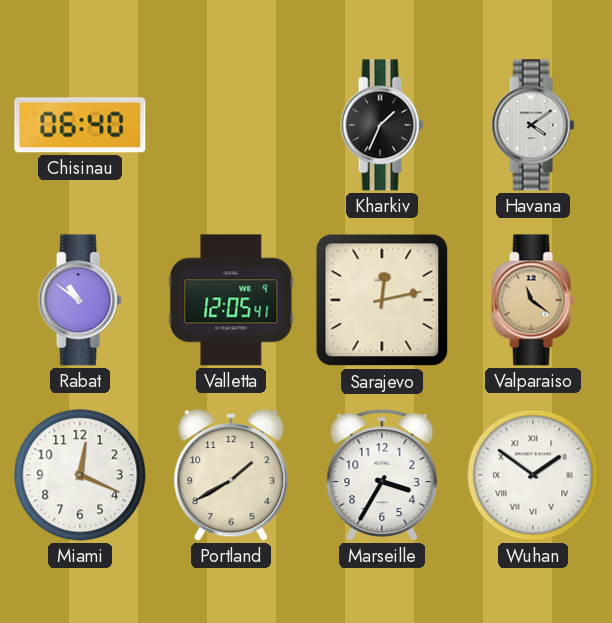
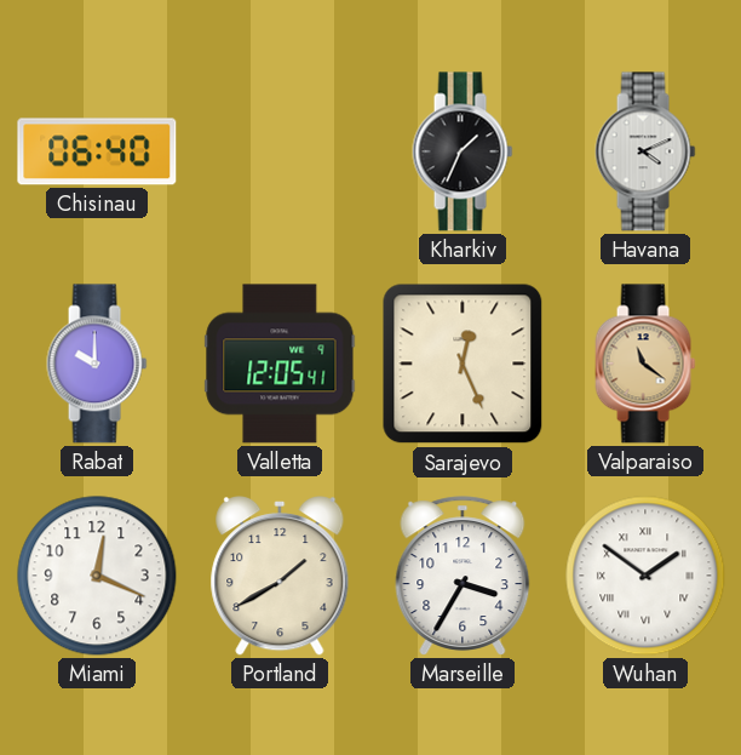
Havana: 4:09 -> 4:11
Rabat: 10:51 -> 10:00
Sarajevo: 12:13 -> 12:26
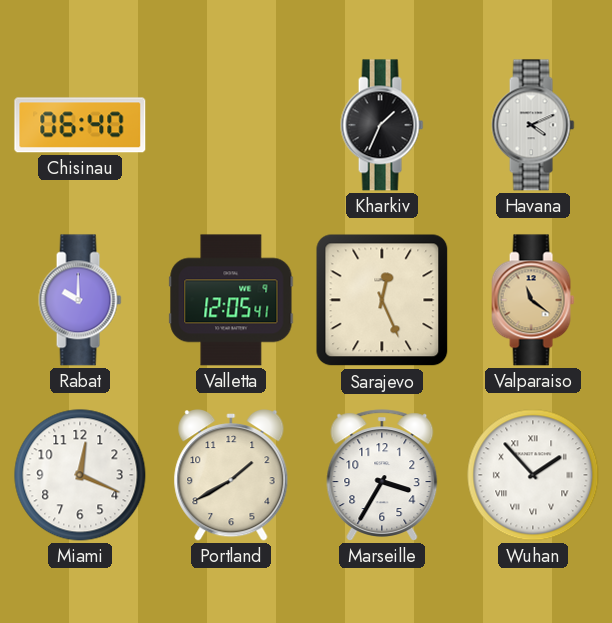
Wuhan: 1:51 -> 1:53
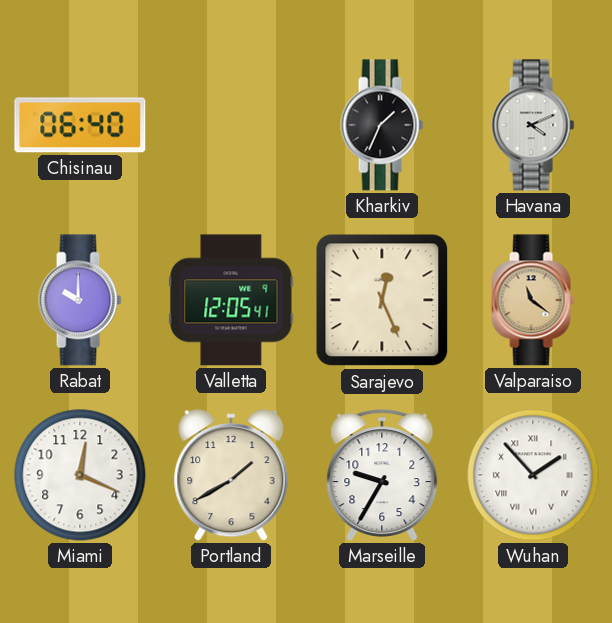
Marseille: 3:35 -> 9:35
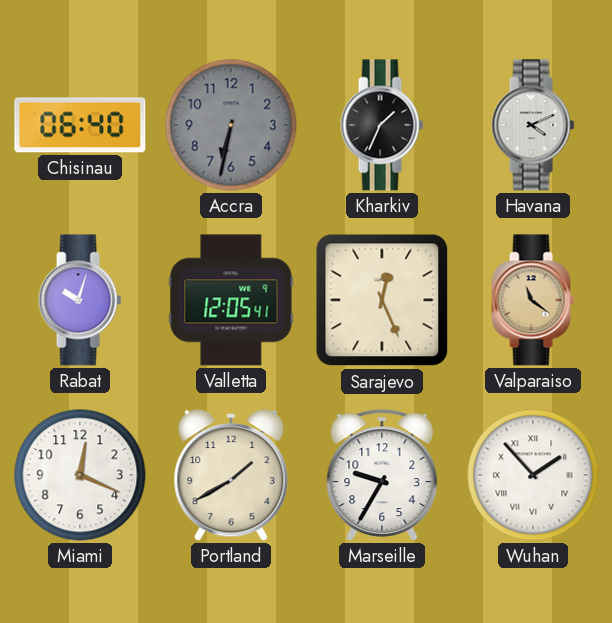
Accra: none -> 6:32
Rabat: 10:00 -> 10:03
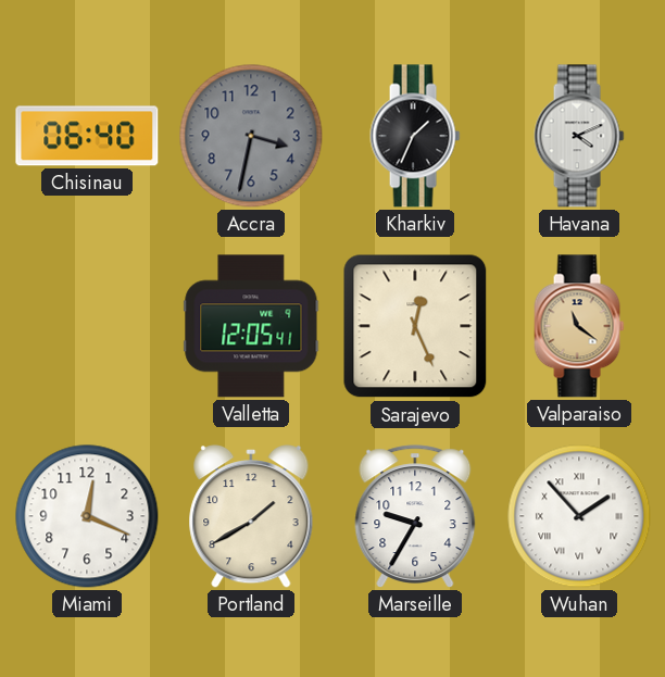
Accra: 6:32 -> 3:32
Rabat: 10:03 -> none
